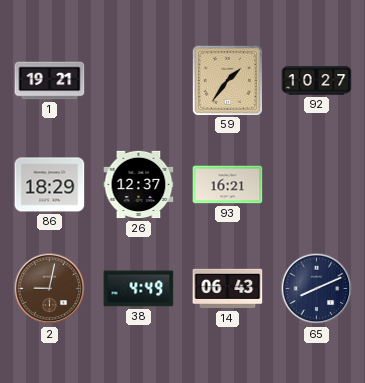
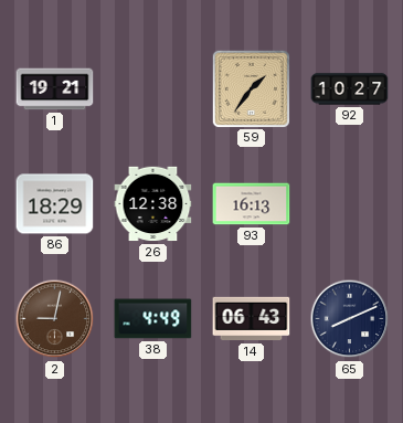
26: 12:37 -> 12:38
93: 16:21 -> 16:13
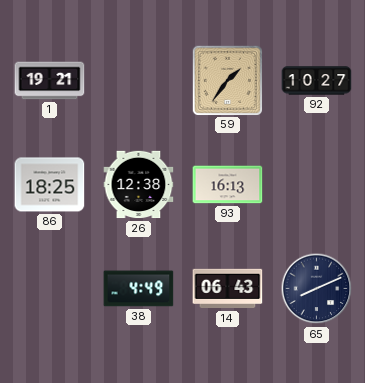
86: 18:29 -> 18:25
2: 9:02 -> none
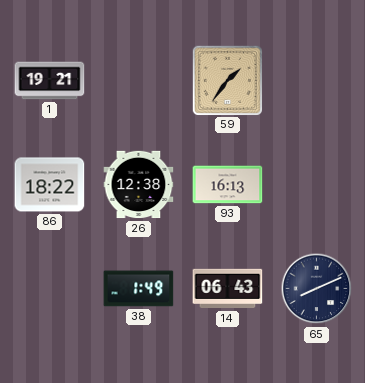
92: 10:27 -> none
86: 18:25 -> 18:22
38: 4:49 -> 1:49
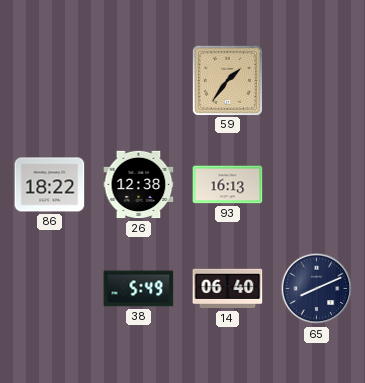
1: 19:21 -> none
38: 1:49 -> 5:49
14: 06:43 -> 06:40
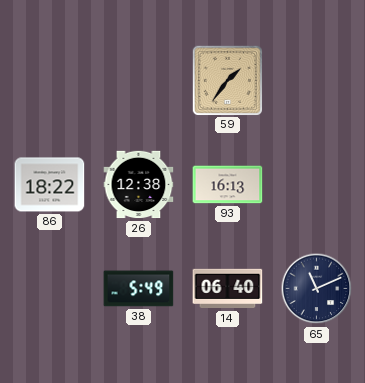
65: 8:11 -> 11:11
